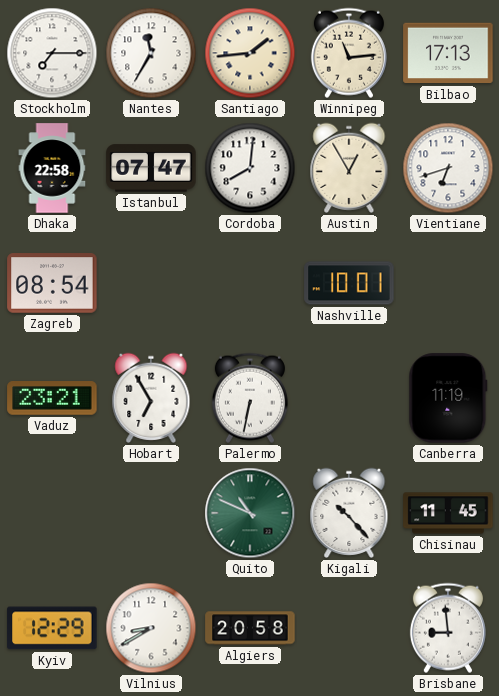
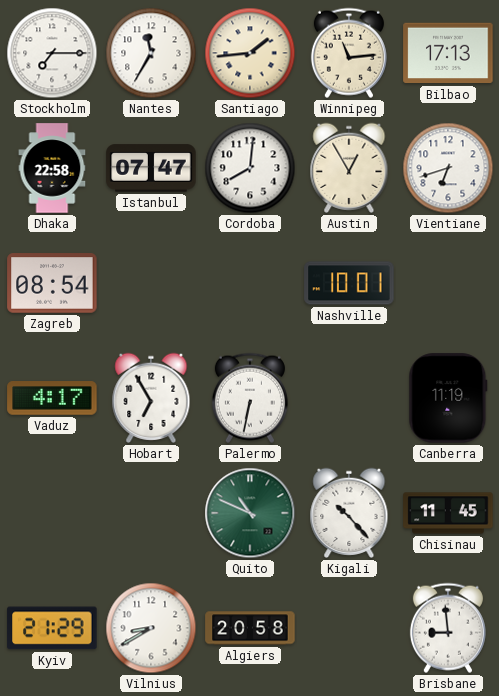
Vaduz: 23:21 -> 4:17
Kyiv: 12:29 -> 21:29
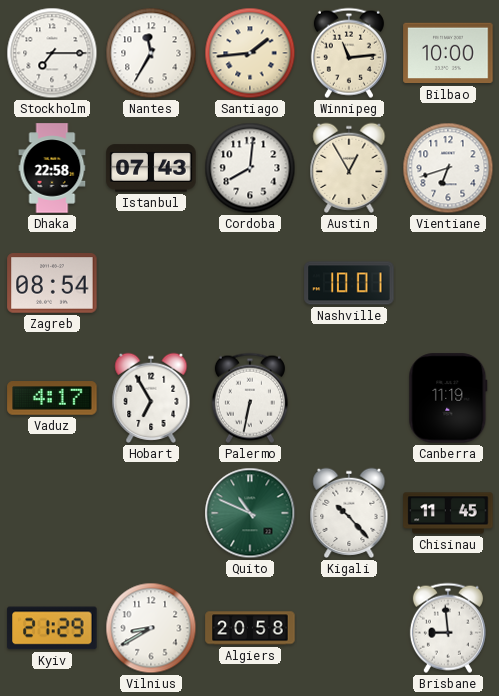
Bilbao: 17:13 -> 10:00
Istanbul: 07:47 -> 07:43
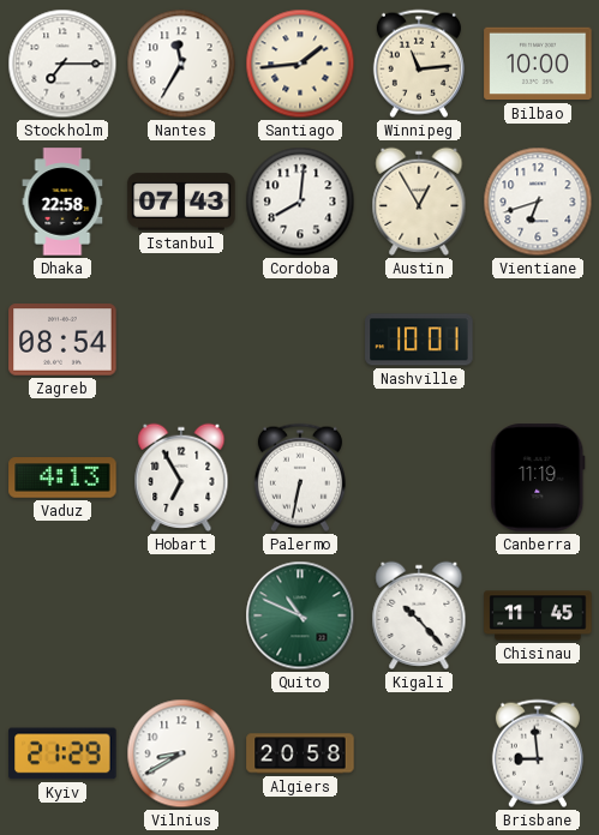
Vaduz: 4:17 -> 4:13
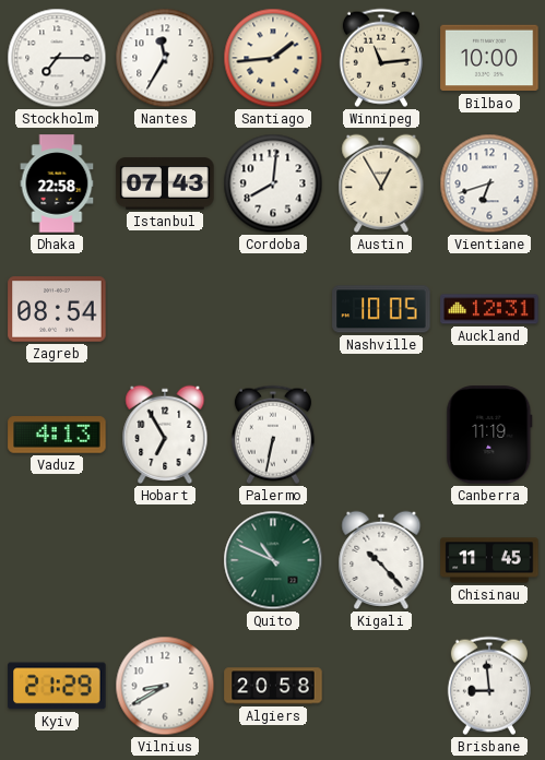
Nashville: 10:01 -> 10:05
Auckland: none -> 12:31
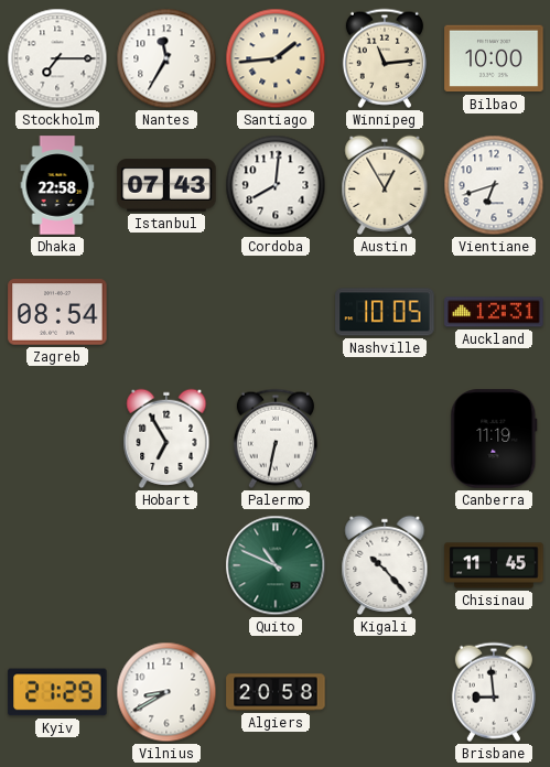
Vaduz: 4:13 -> none
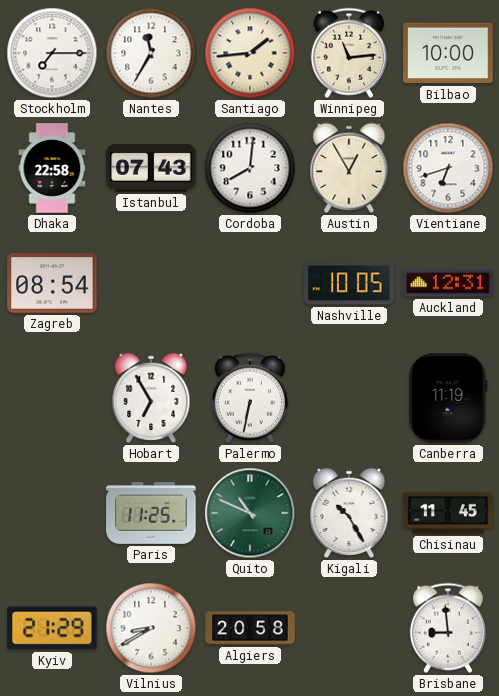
Paris: none -> 11:25
Kigali: 10:23 -> 10:25
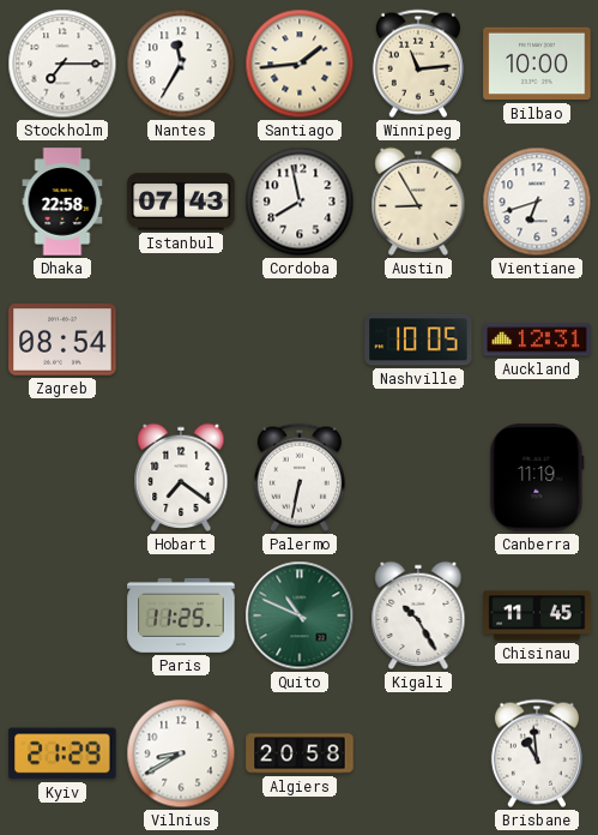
Cordoba: 8:01 -> 7:58
Austin: 12:55 -> 8:55
Hobart: 6:55 -> 7:21
Brisbane: 8:59 -> 10:59
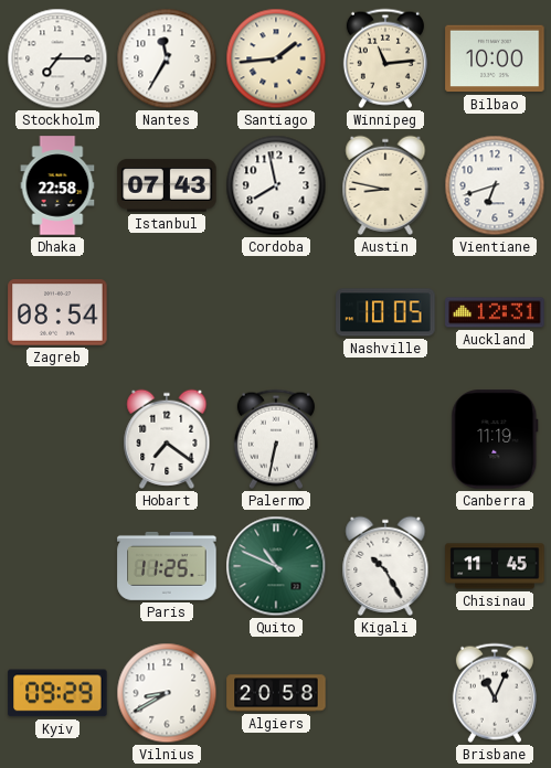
Austin: 8:55 -> 8:47
Kyiv: 21:29 -> 09:29
Brisbane: 10:59 -> 11:04
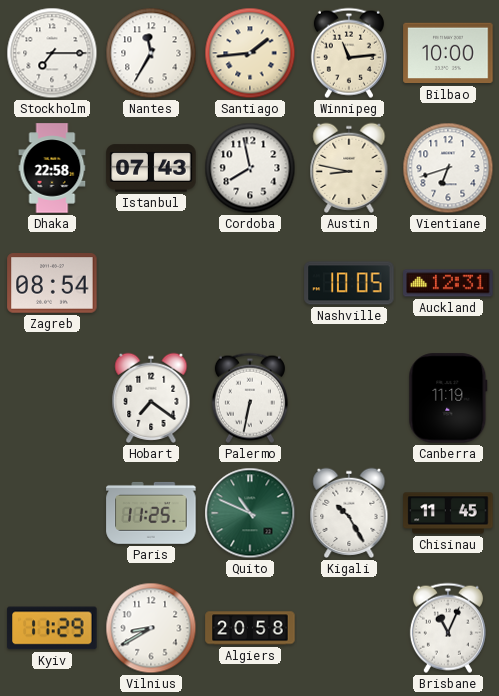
Kyiv: 09:29 -> 11:29
